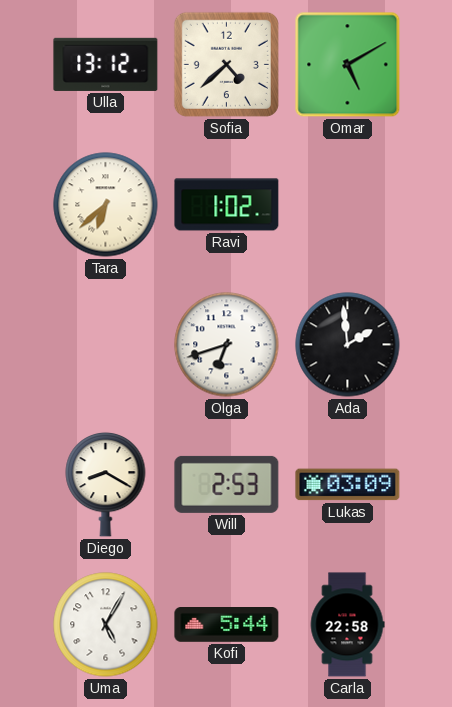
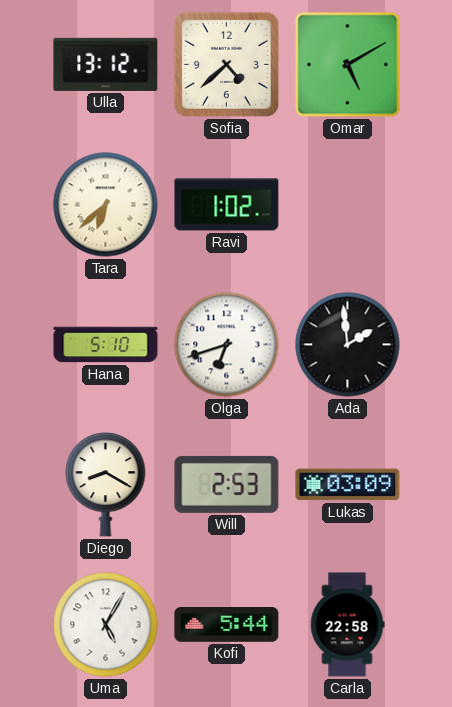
Hana: none -> 5:10
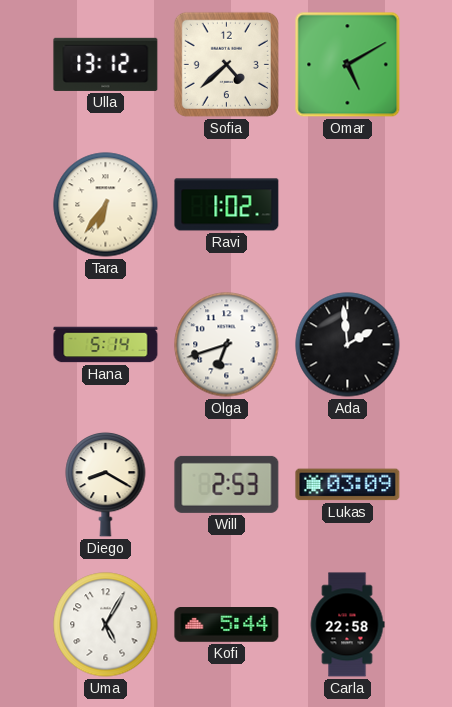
Tara: 6:38 -> 6:36
Hana: 5:10 -> 5:14
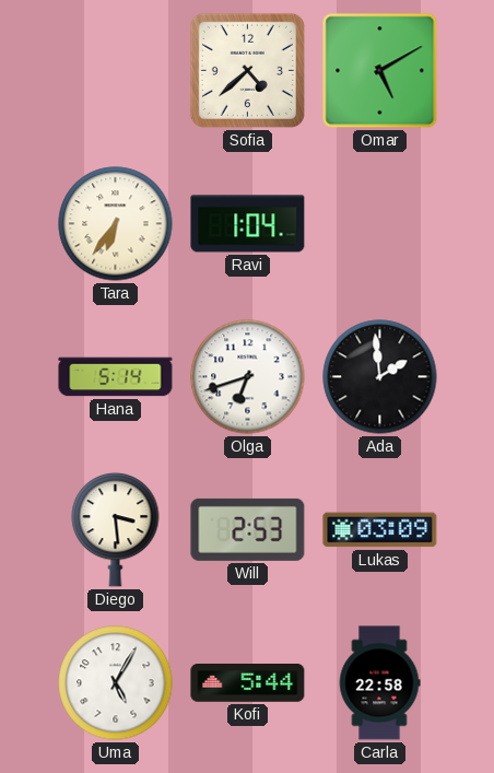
Ulla: 13:12 -> none
Ravi: 1:02 -> 1:04
Diego: 8:20 -> 3:29
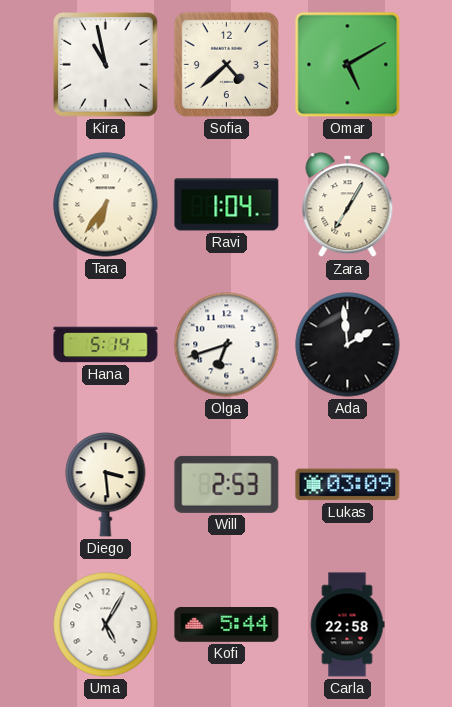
Kira: none -> 10:58
Zara: none -> 7:05
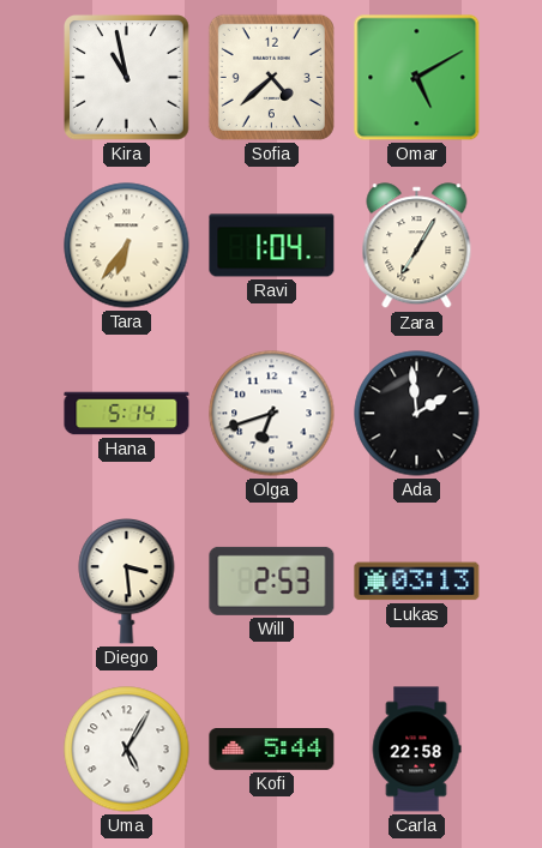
Lukas: 03:09 -> 03:13
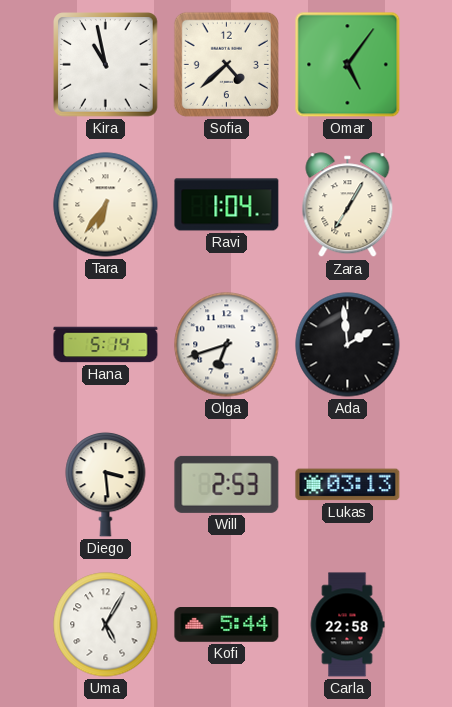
Omar: 5:10 -> 5:06
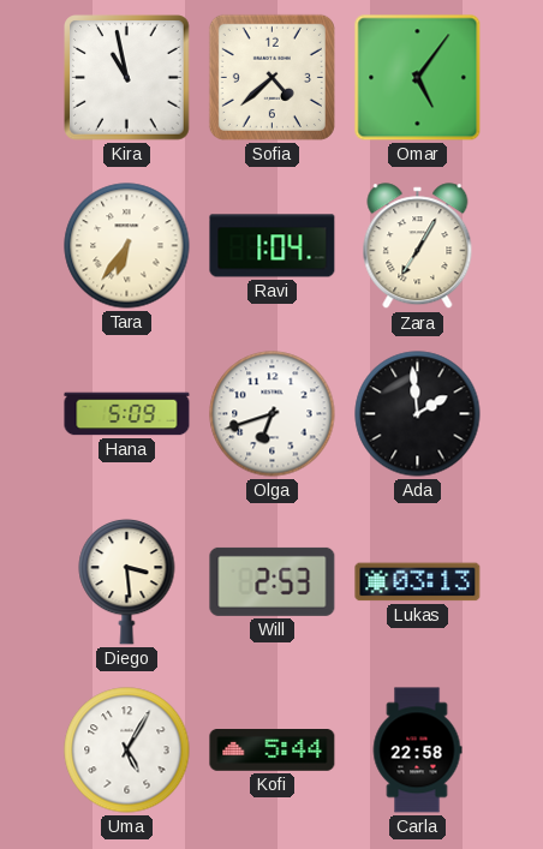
Hana: 5:14 -> 5:09
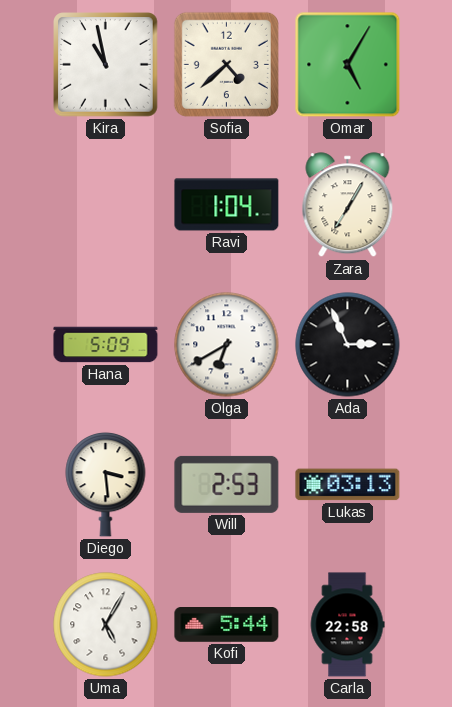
Omar: 5:06 -> 5:05
Tara: 6:36 -> none
Olga: 6:42 -> 6:40
Ada: 1:59 -> 2:56
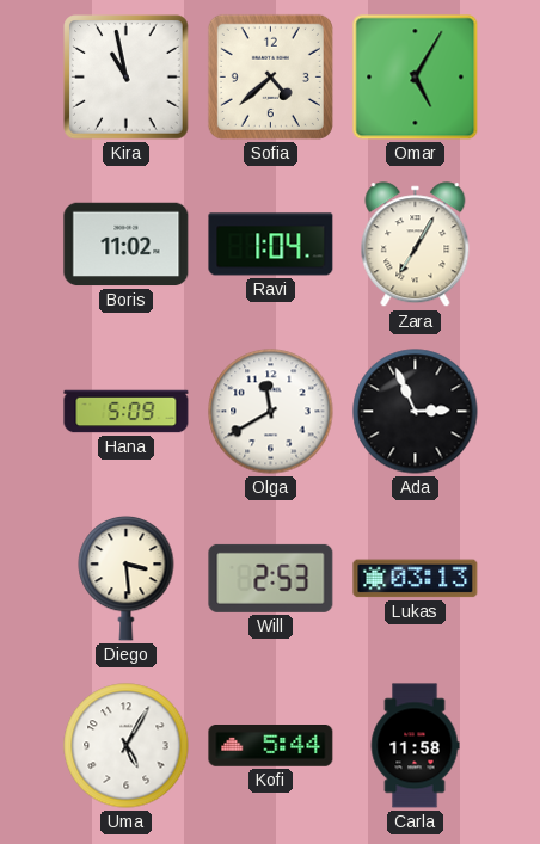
Boris: none -> 11:02
Olga: 6:40 -> 11:40
Carla: 22:58 -> 11:58
